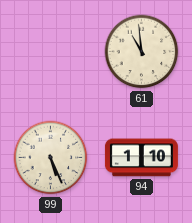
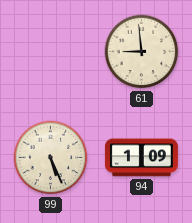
61: 10:59 -> 8:59
94: 1:10 -> 1:09
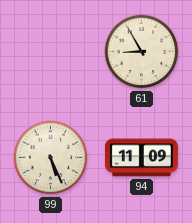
61: 8:59 -> 8:55
94: 1:09 -> 11:09
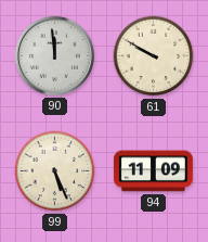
90: none -> 11:59
61: 8:55 -> 9:50
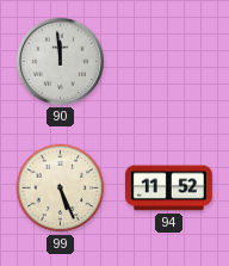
61: 9:50 -> none
94: 11:09 -> 11:52
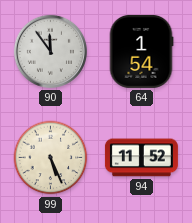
90: 11:59 -> 11:54
64: none -> 1:54
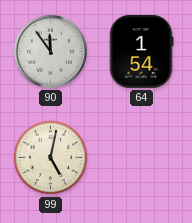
99: 5:26 -> 5:02
94: 11:52 -> none
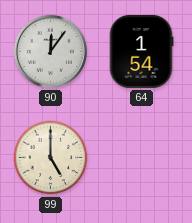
90: 11:54 -> 12:06
99: 5:02 -> 5:00
